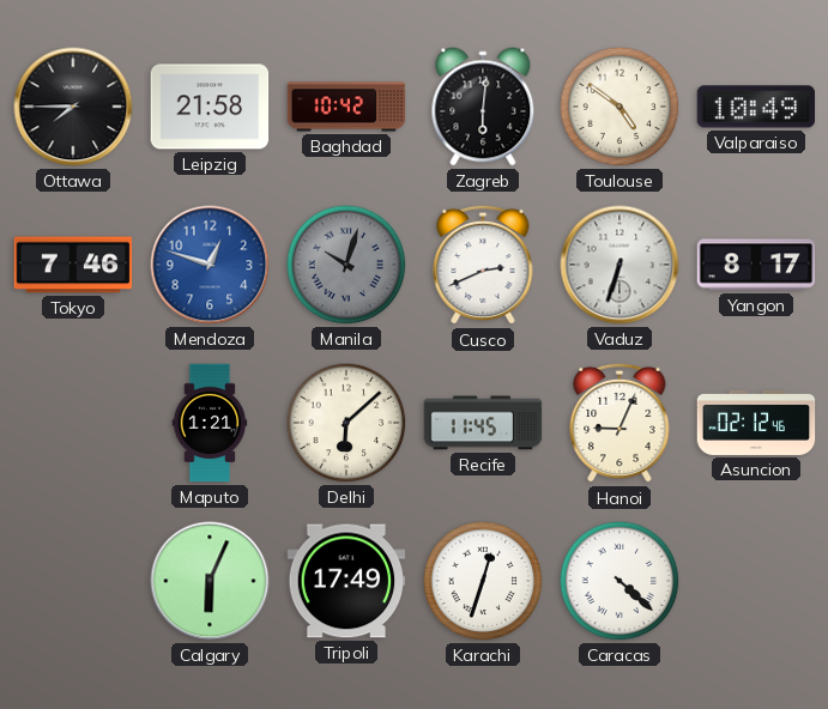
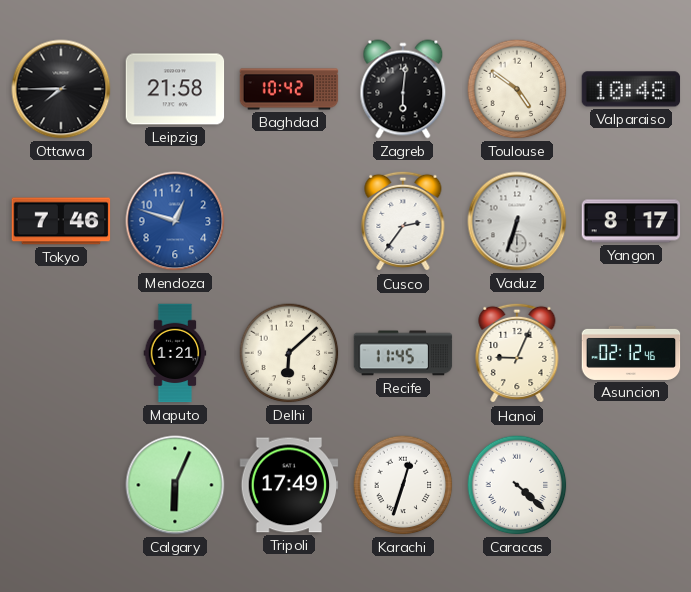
Valparaiso: 10:49 -> 10:48
Manila: 10:03 -> none
Cusco: 2:41 -> 2:36
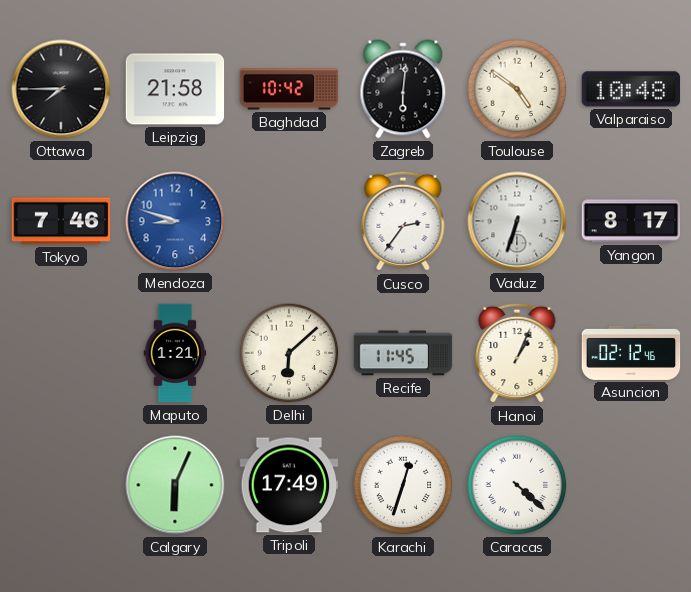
Mendoza: 12:48 -> 8:48
Hanoi: 9:04 -> 1:04
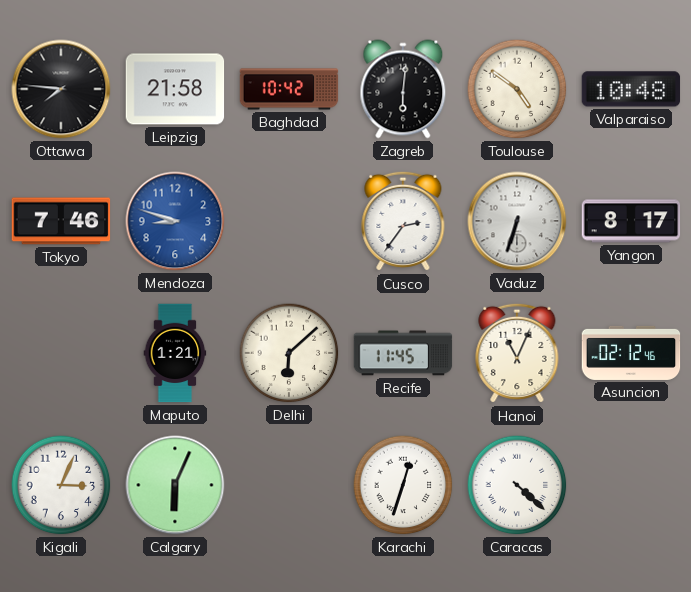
Ottawa: 7:45 -> 7:46
Hanoi: 1:04 -> 11:04
Kigali: none -> 3:04
Tripoli: 17:49 -> none
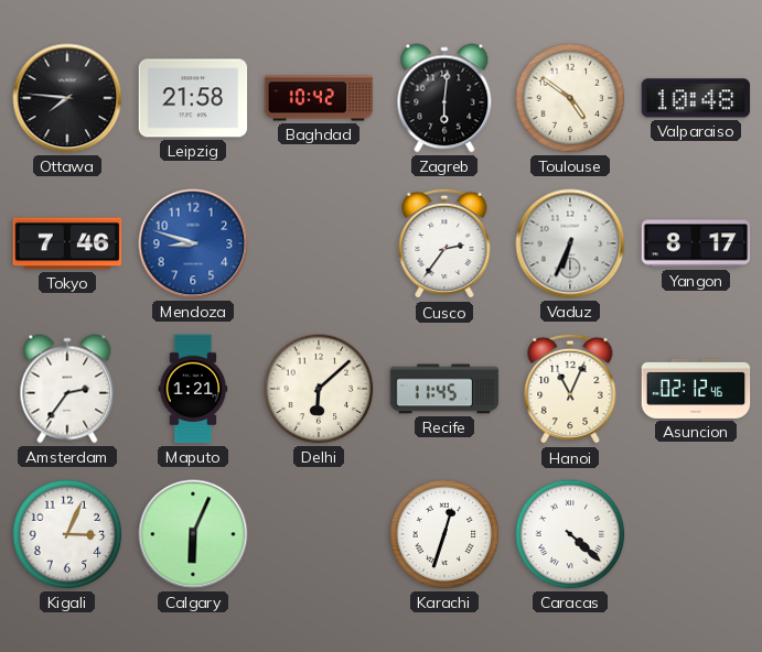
Vaduz: 6:33 -> 6:34
Amsterdam: none -> 2:36
